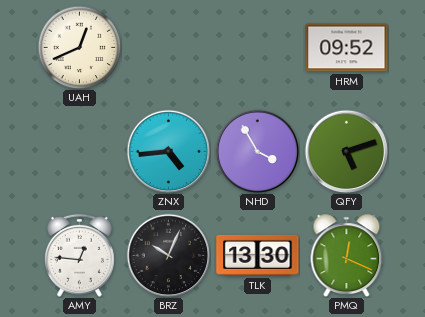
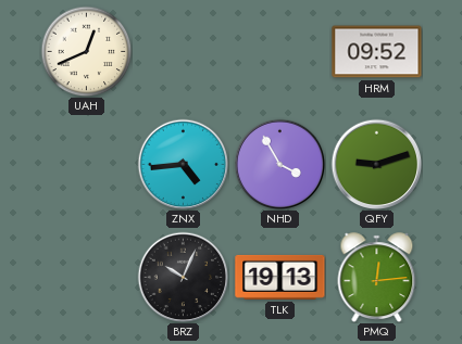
QFY: 5:12 -> 9:12
AMY: 12:46 -> none
TLK: 13:30 -> 19:13
PMQ: 12:19 -> 12:14
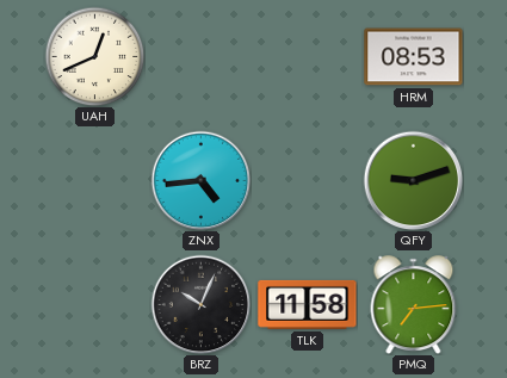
HRM: 09:52 -> 08:53
NHD: 3:55 -> none
TLK: 19:13 -> 11:58
PMQ: 12:14 -> 7:14
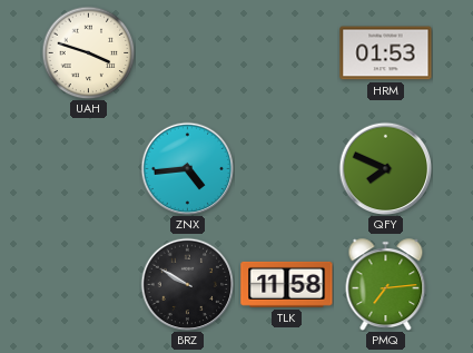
UAH: 12:41 -> 3:48
HRM: 08:53 -> 01:53
QFY: 9:12 -> 7:49
BRZ: 10:04 -> 9:50
